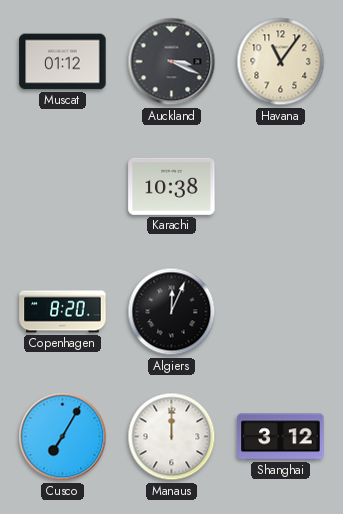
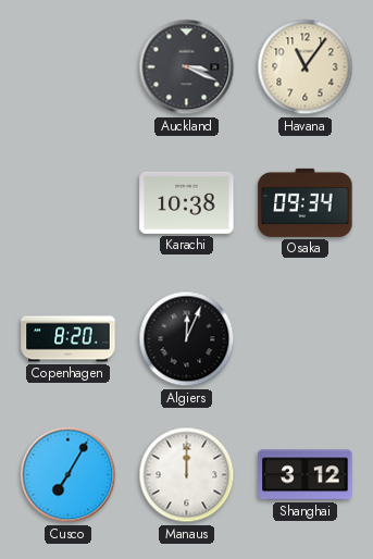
Muscat: 01:12 -> none
Osaka: none -> 09:34
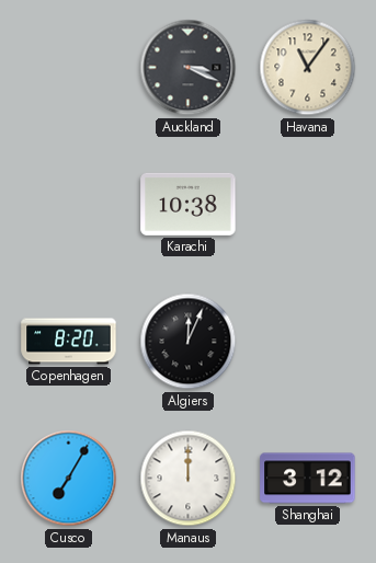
Osaka: 09:34 -> none
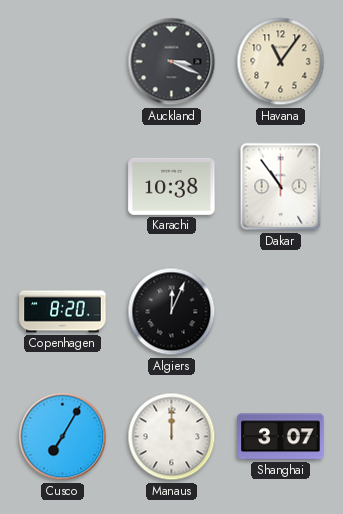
Dakar: none -> 10:54
Shanghai: 3:12 -> 3:07
